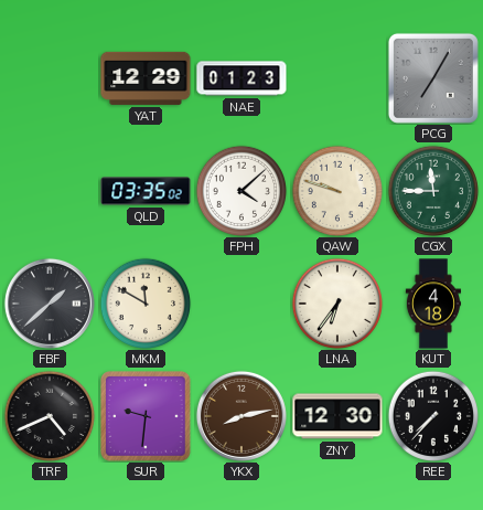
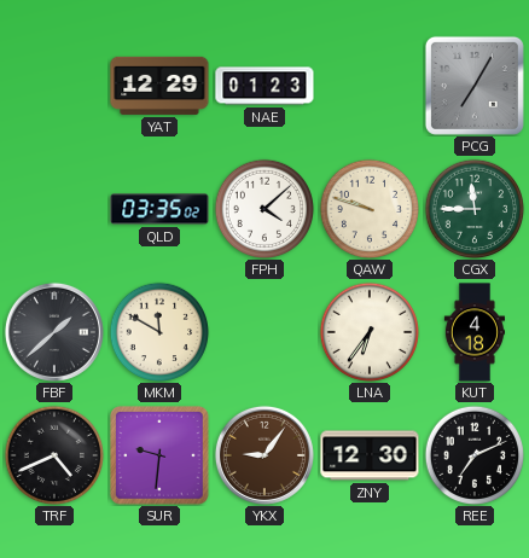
YKX: 8:13 -> 9:06
REE: 7:37 -> 7:11
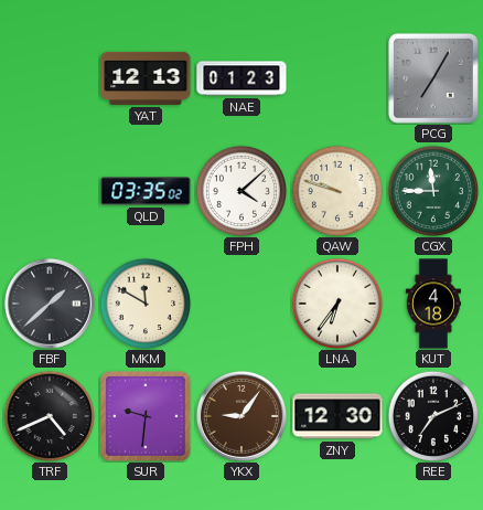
YAT: 12:29 -> 12:13
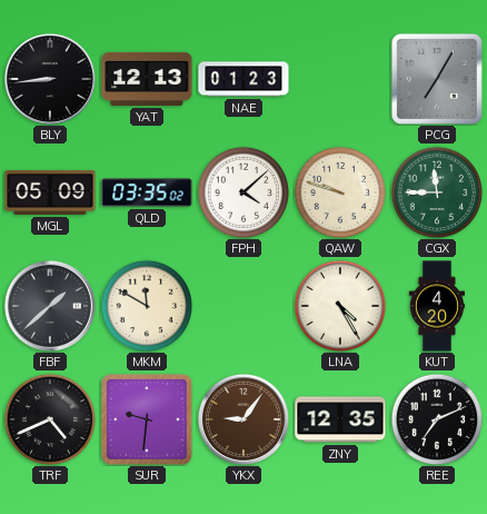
BLY: none -> 8:44
MGL: none -> 05:09
LNA: 6:36 -> 4:25
KUT: 4:18 -> 4:20
ZNY: 12:30 -> 12:35
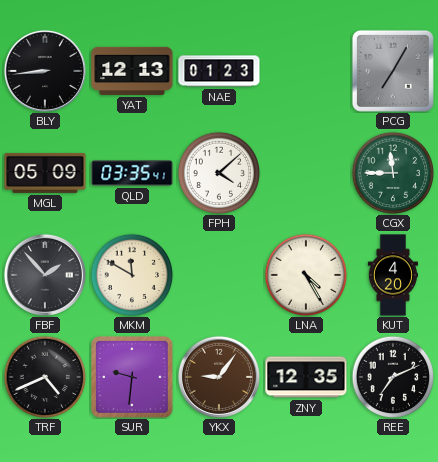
QLD: 03:35:02 -> 03:35:41
QAW: 9:48 -> none
FBF: 1:38 -> 1:53
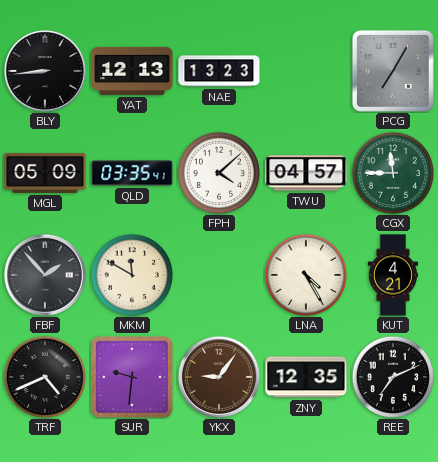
NAE: 01:23 -> 13:23
TWU: none -> 04:57
KUT: 4:20 -> 4:21
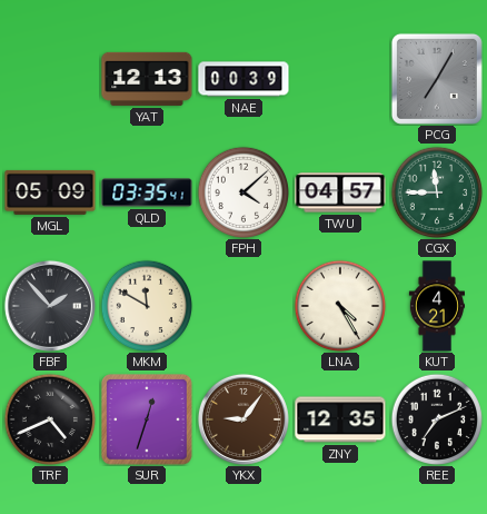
BLY: 8:44 -> none
NAE: 13:23 -> 00:39
SUR: 9:31 -> 12:33
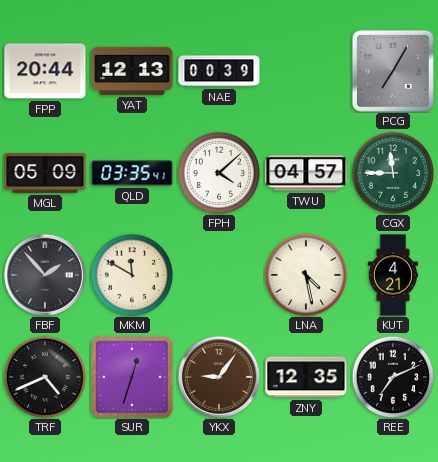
FPP: none -> 20:44
LNA: 4:25 -> 4:28
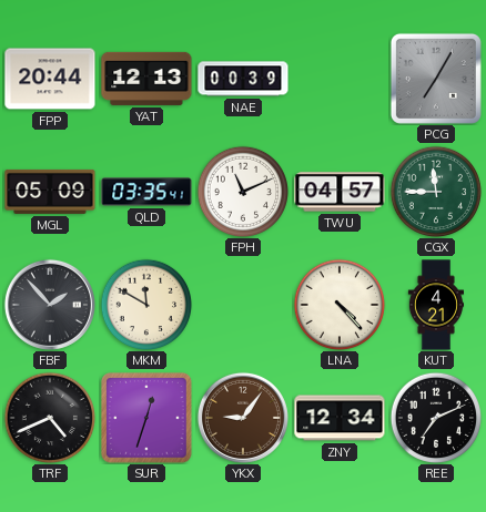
FPH: 4:08 -> 11:11
LNA: 4:28 -> 4:23
ZNY: 12:35 -> 12:34
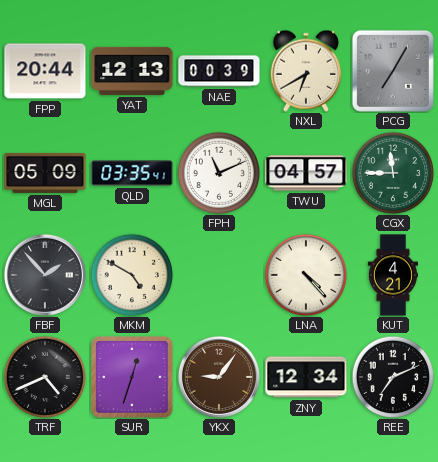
NXL: none -> 6:40
MKM: 11:50 -> 4:50
